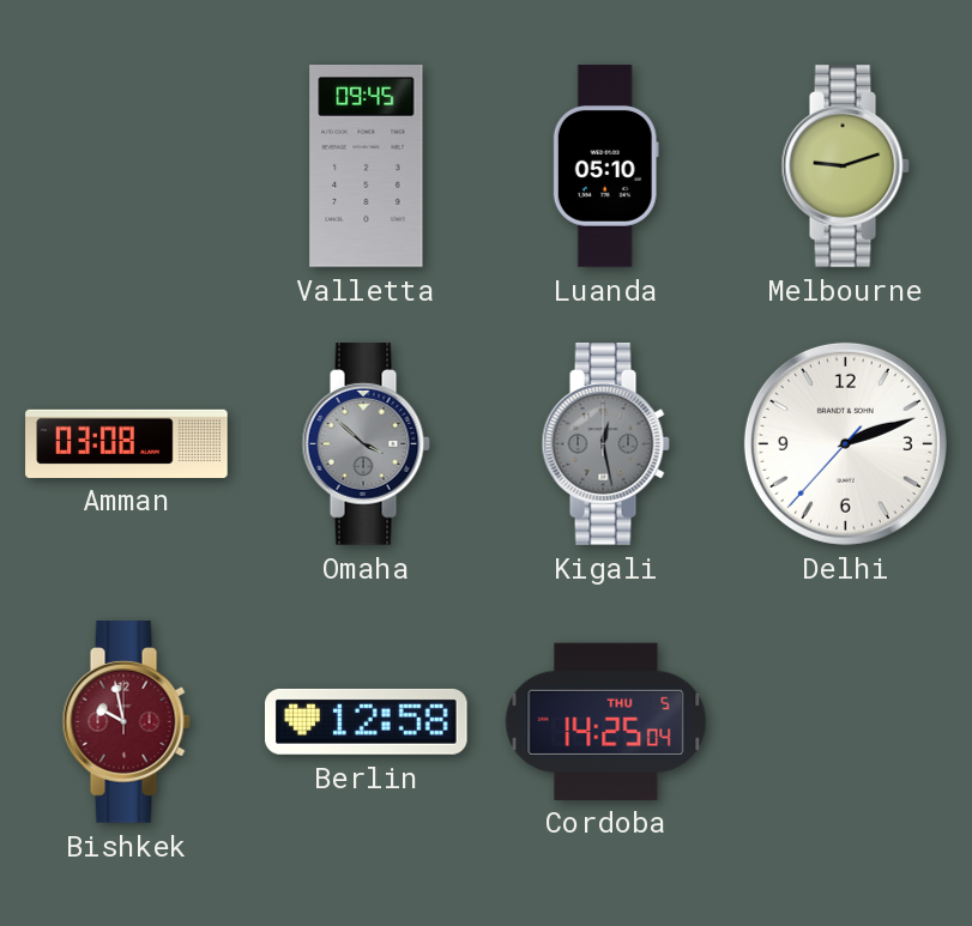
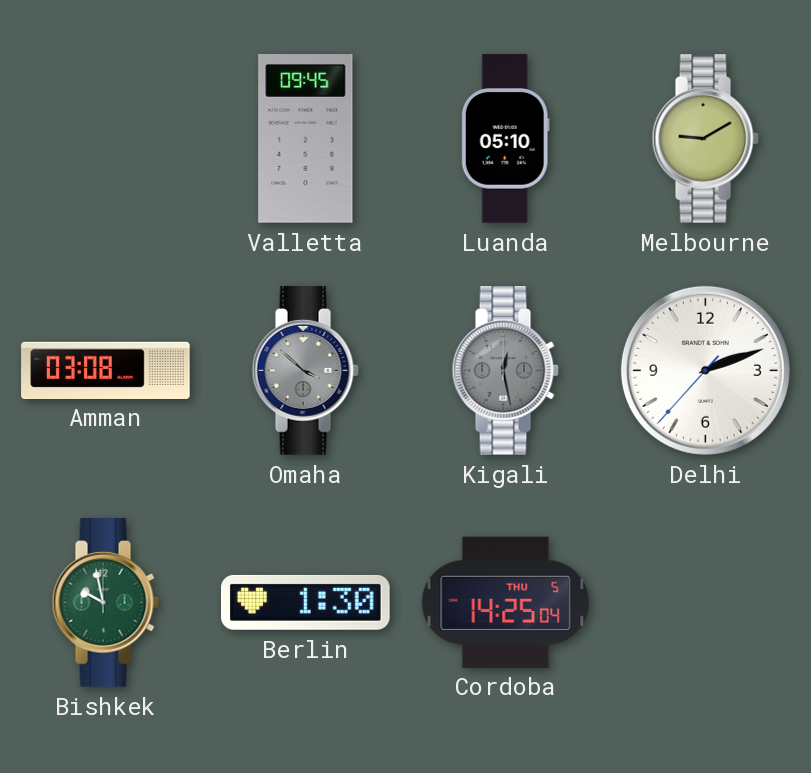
Melbourne: 9:12 -> 9:10
Bishkek dial: burgundy -> green
Berlin: 12:58 -> 1:30
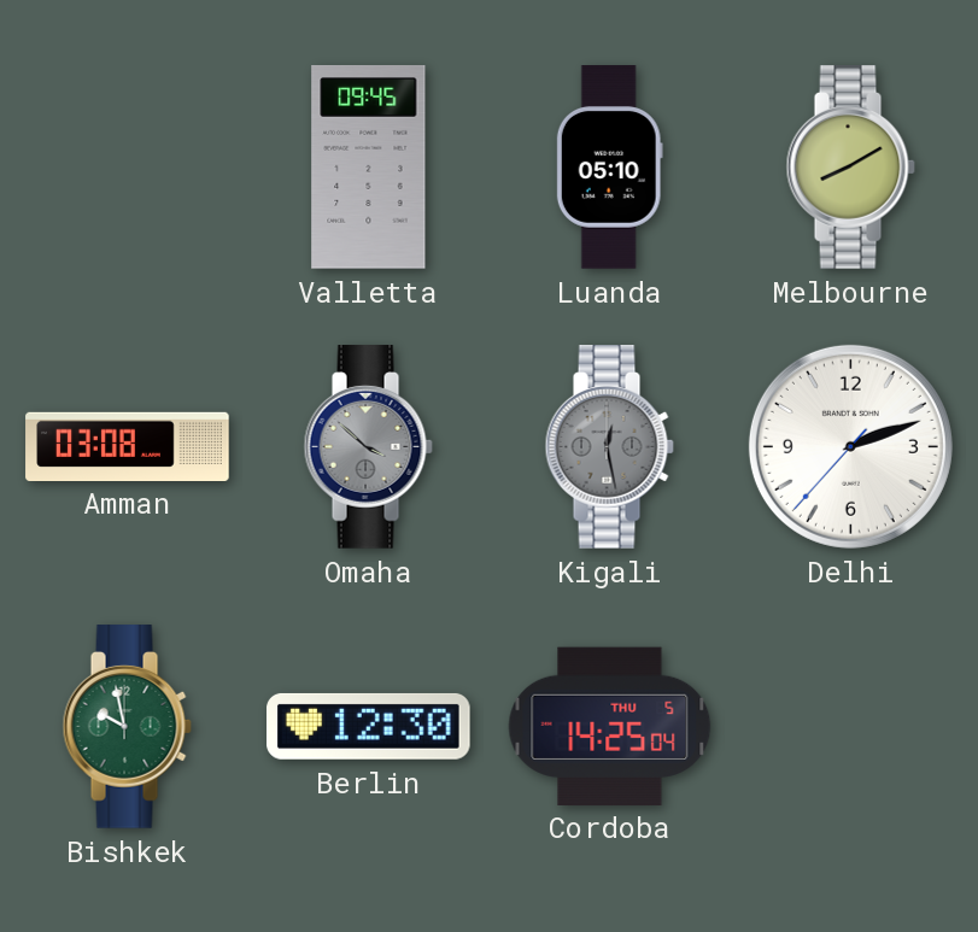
Melbourne: 9:10 -> 8:10
Berlin: 1:30 -> 12:30
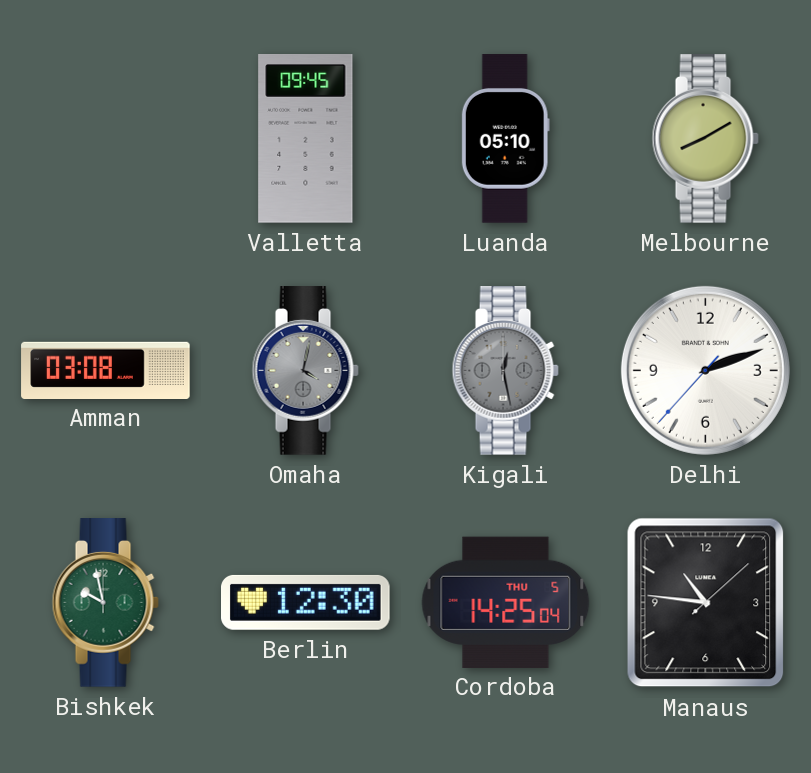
Omaha: 3:52 -> 4:02
Manaus: none -> 10:46
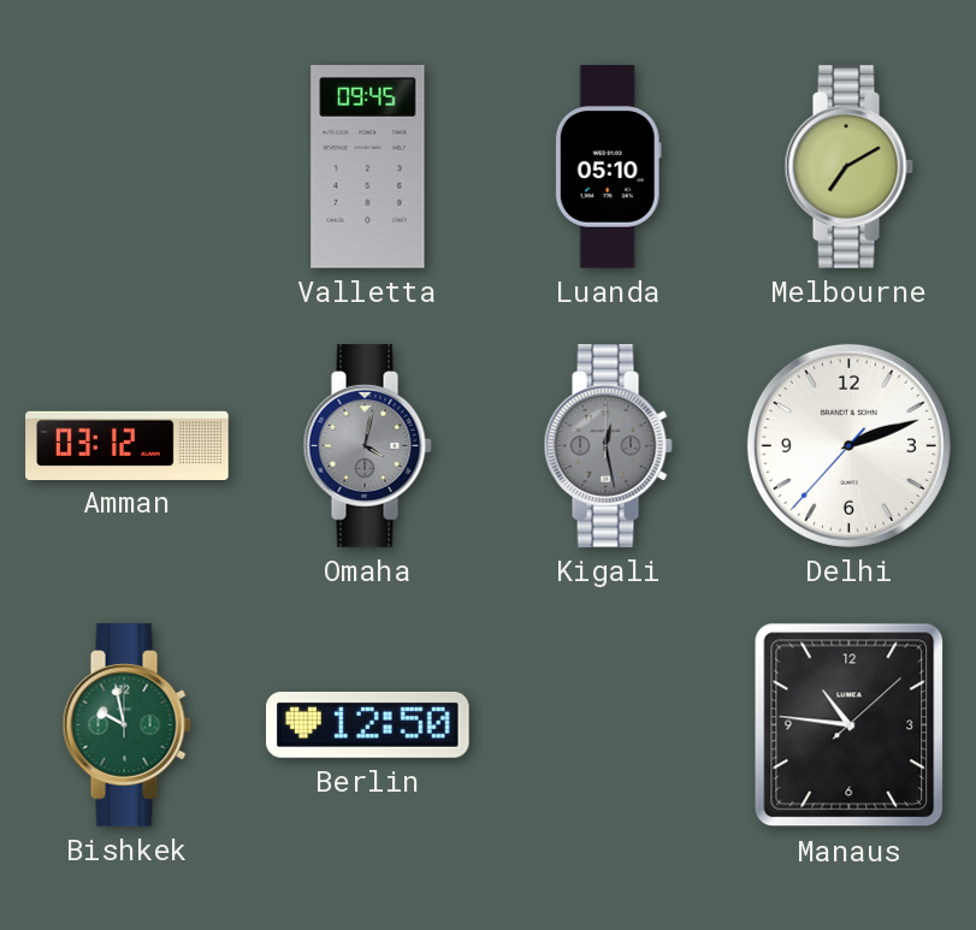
Melbourne: 8:10 -> 7:10
Amman: 03:08 -> 03:12
Berlin: 12:30 -> 12:50
Cordoba: 14:25 -> none
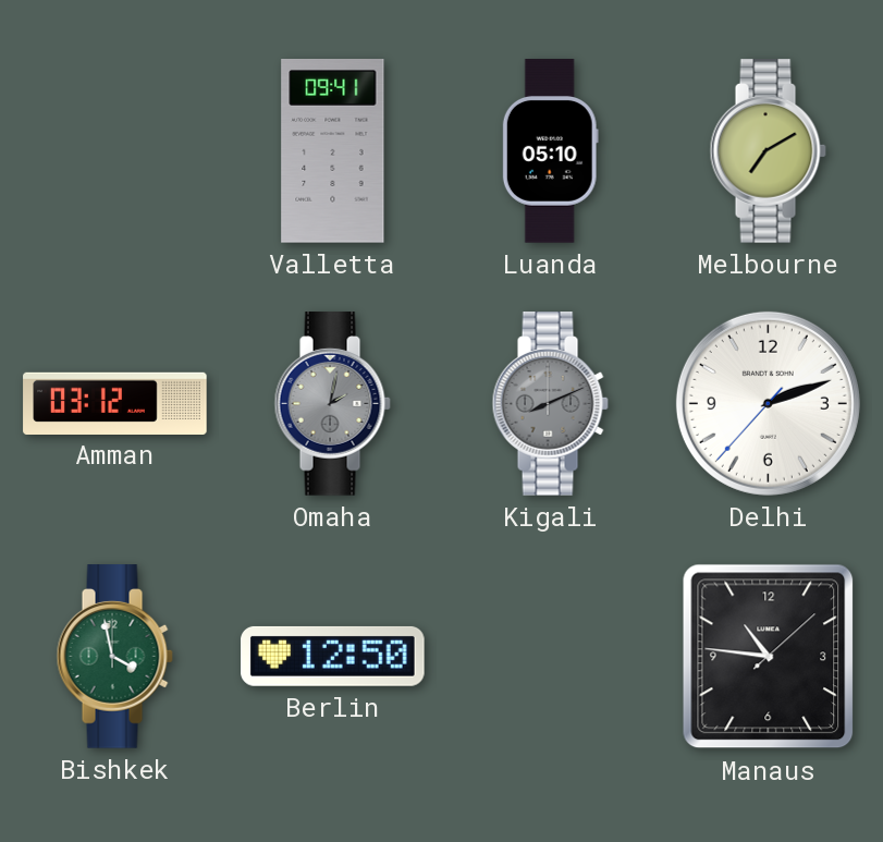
Valletta: 09:45 -> 09:41
Omaha: 4:02 -> 2:02
Kigali: 12:28 -> 8:11
Bishkek: 9:58 -> 3:58
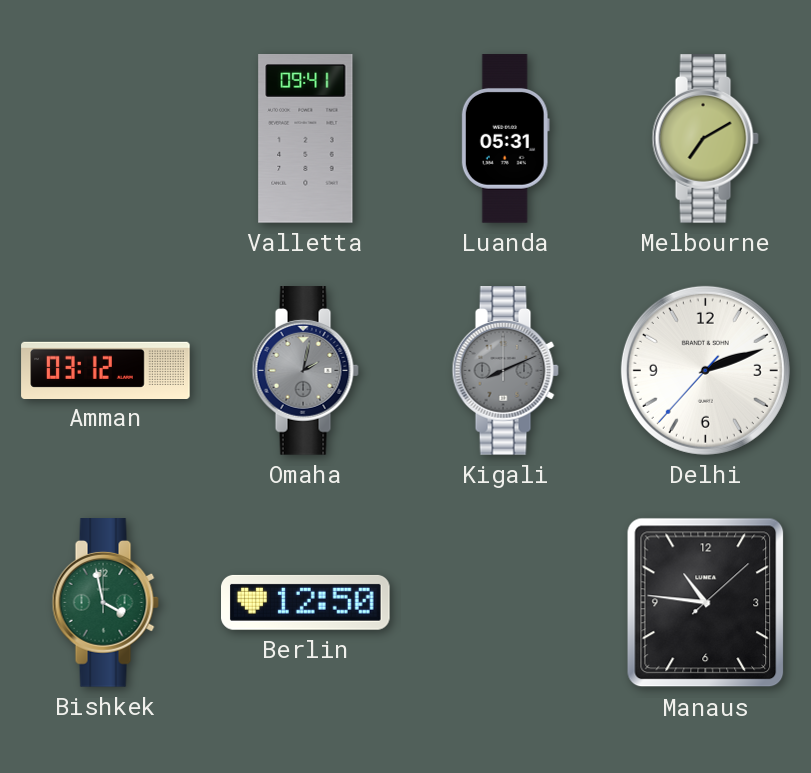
Luanda: 05:10 -> 05:31
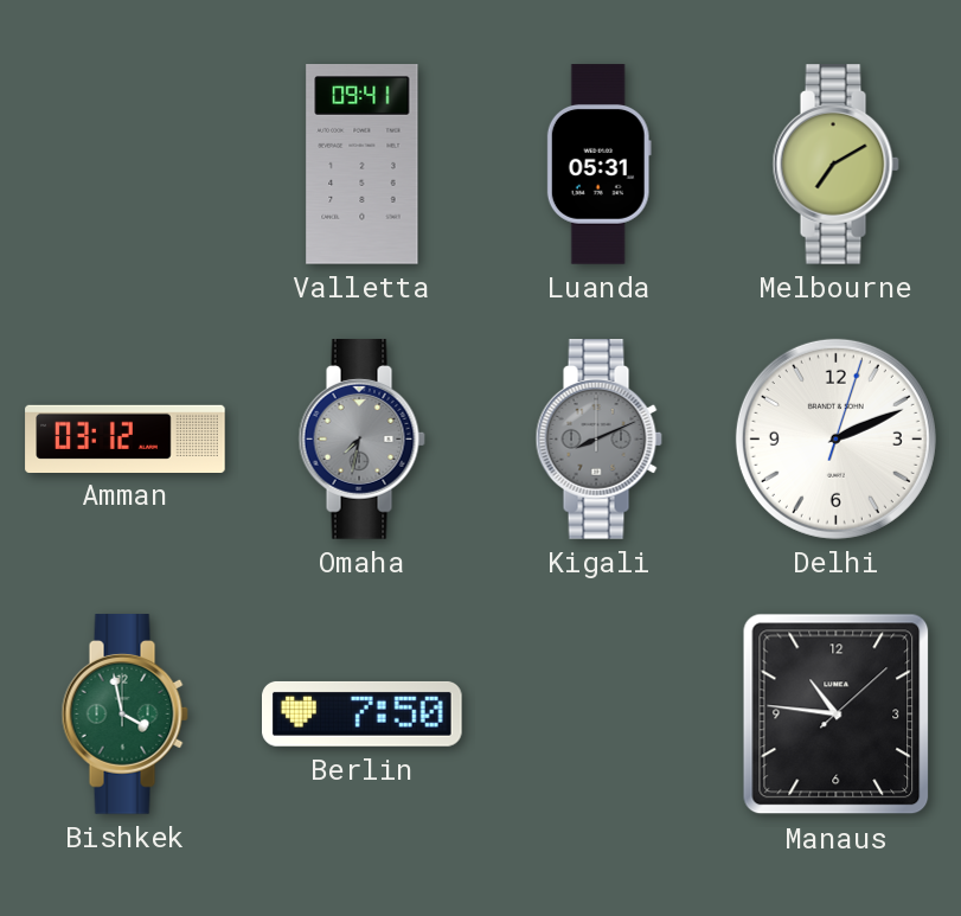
Omaha: 2:02 -> 7:32
Delhi: 2:11:37 -> 2:11:03
Berlin: 12:50 -> 7:50
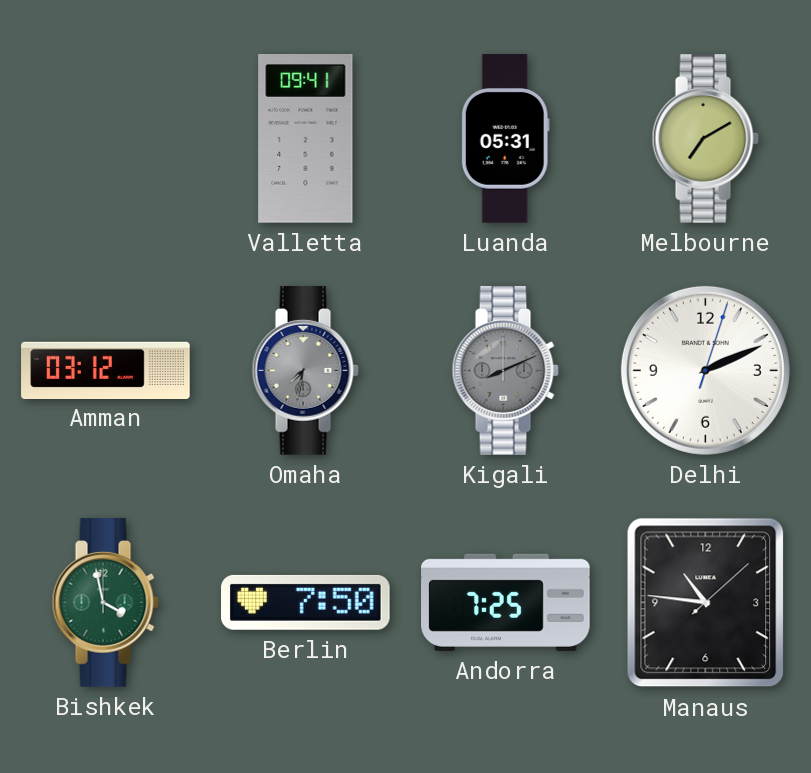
Andorra: none -> 7:25
